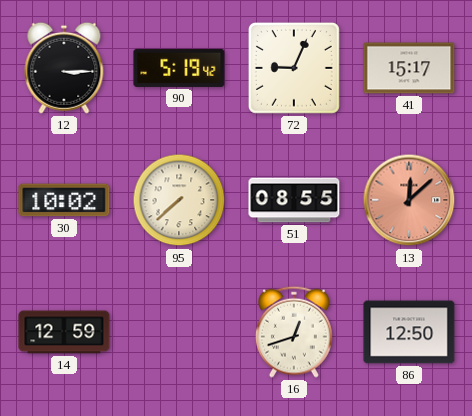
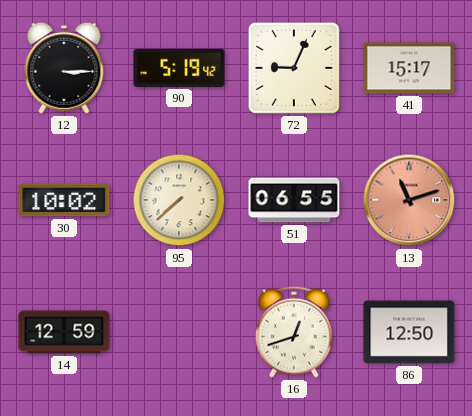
51: 08:55 -> 06:55
13: 12:08 -> 11:12
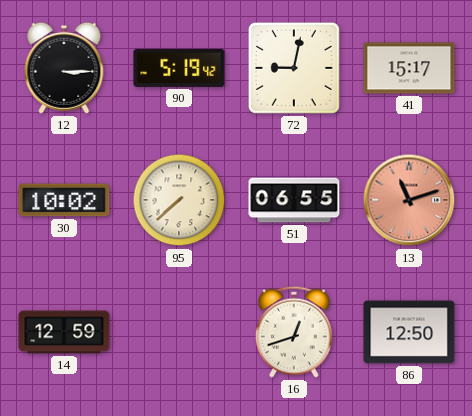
72: 9:04 -> 9:02
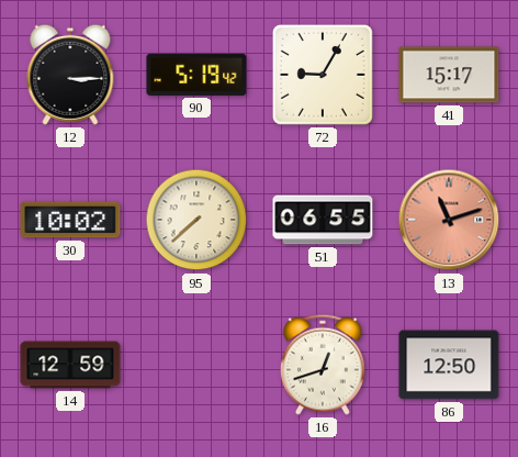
72: 9:02 -> 9:05
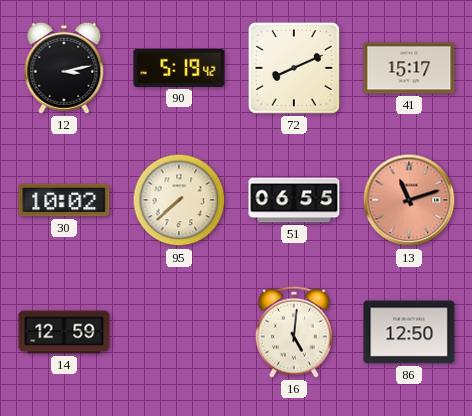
12: 3:15 -> 3:13
72: 9:05 -> 8:11
16: 12:42 -> 5:01
